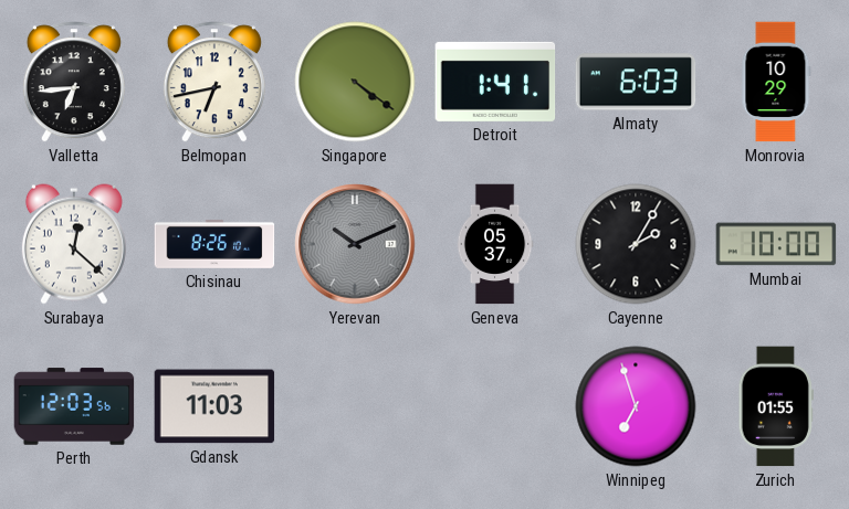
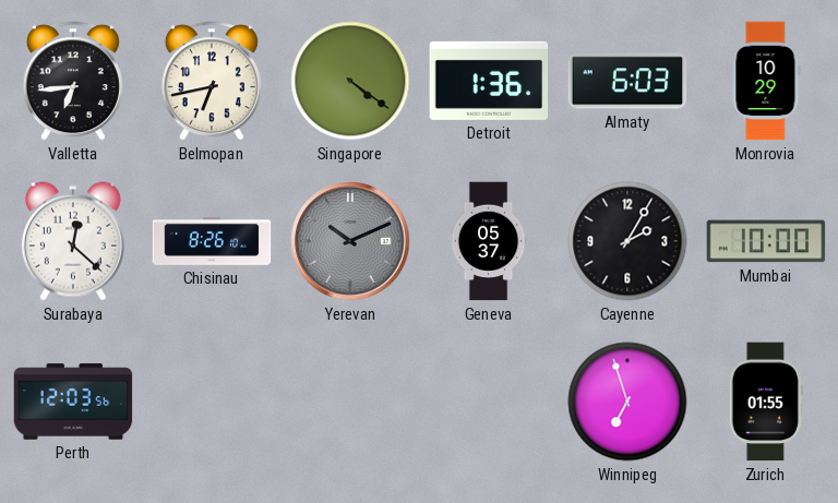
Detroit: 1:41 -> 1:36
Gdansk: 11:03 -> none
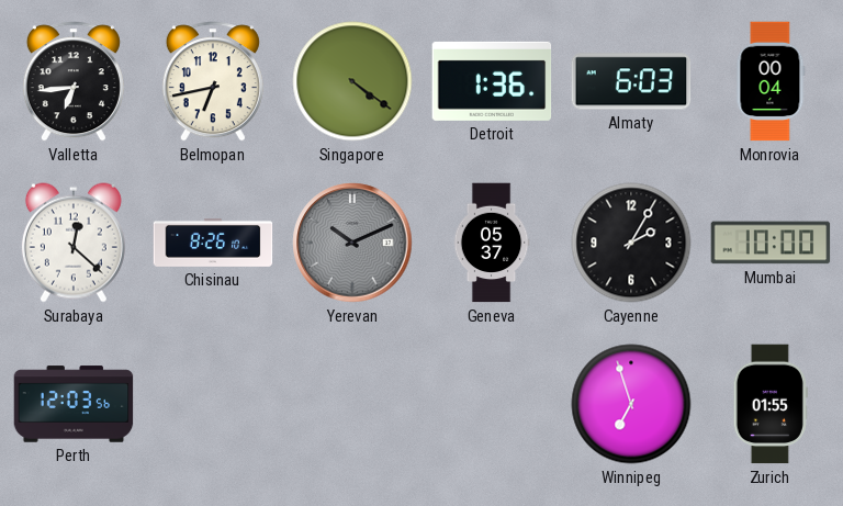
Monrovia: 10:29 -> 00:04
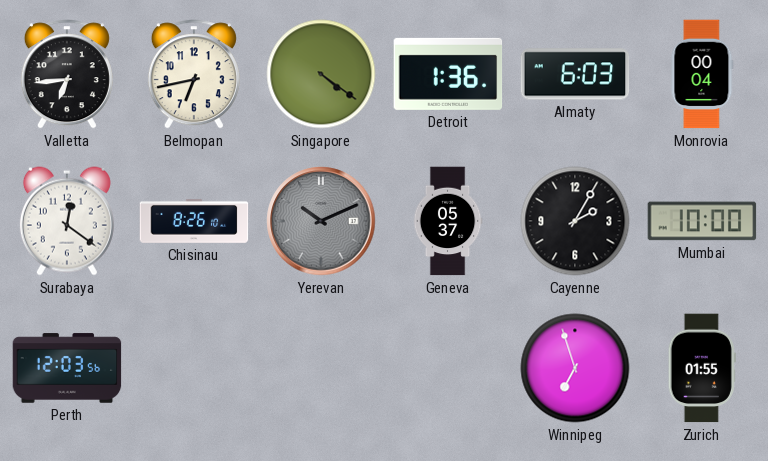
Surabaya: 12:22 -> 12:21
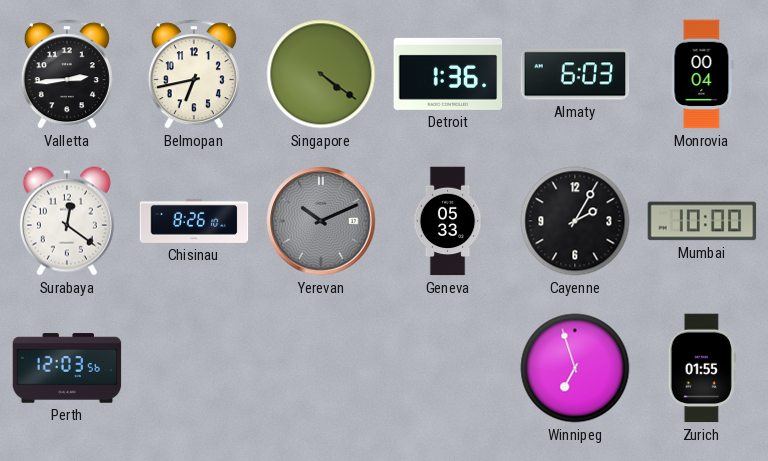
Valletta: 6:44 -> 2:44
Geneva: 05:37 -> 05:33
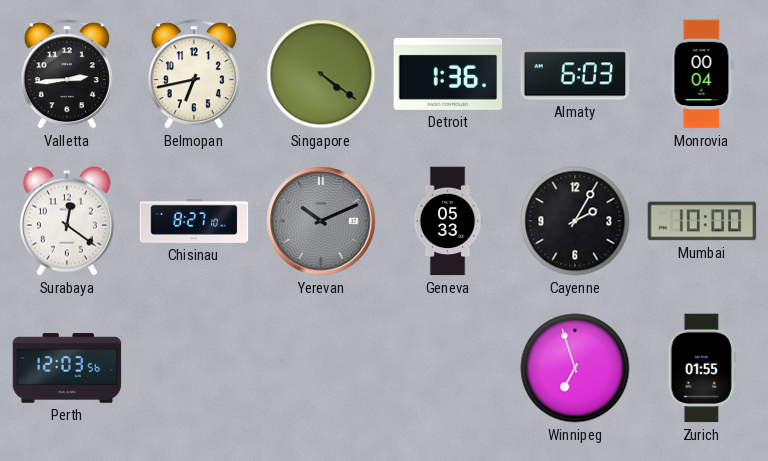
Chisinau: 8:26 -> 8:27
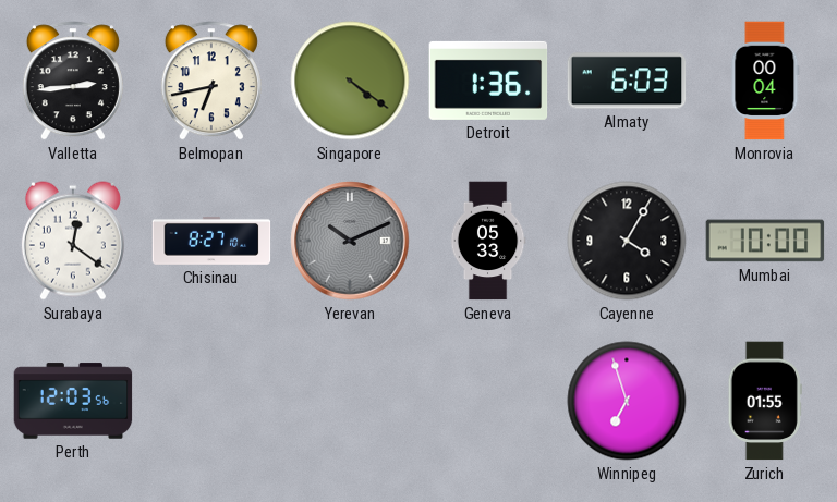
Cayenne: 2:05 -> 4:05
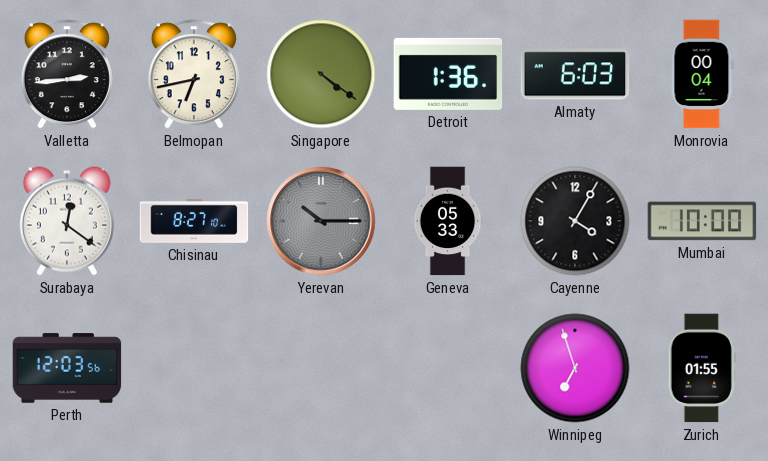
Yerevan: 10:11 -> 10:15
